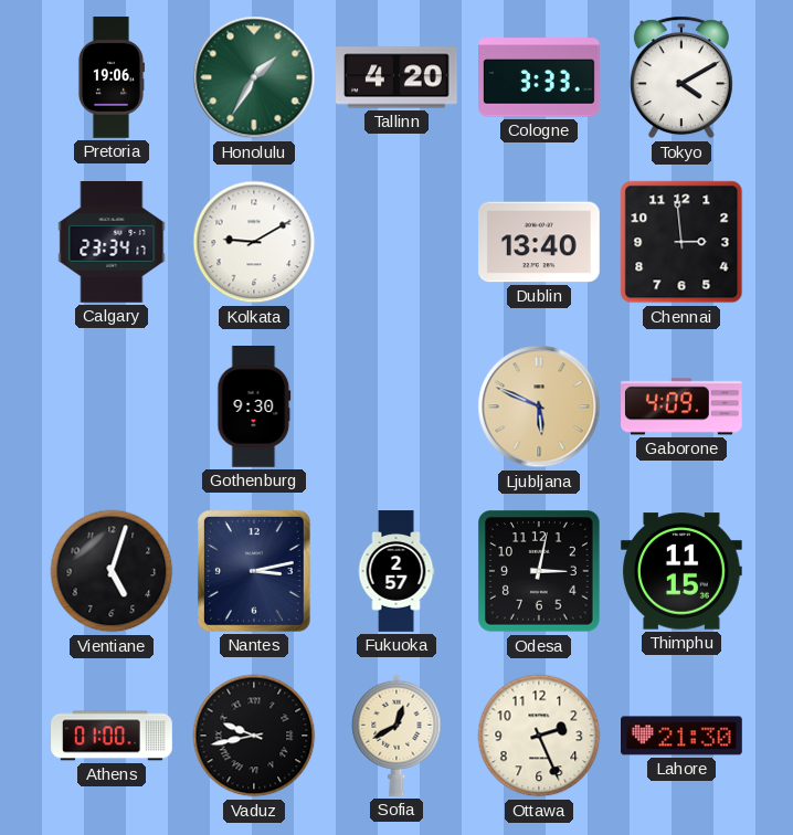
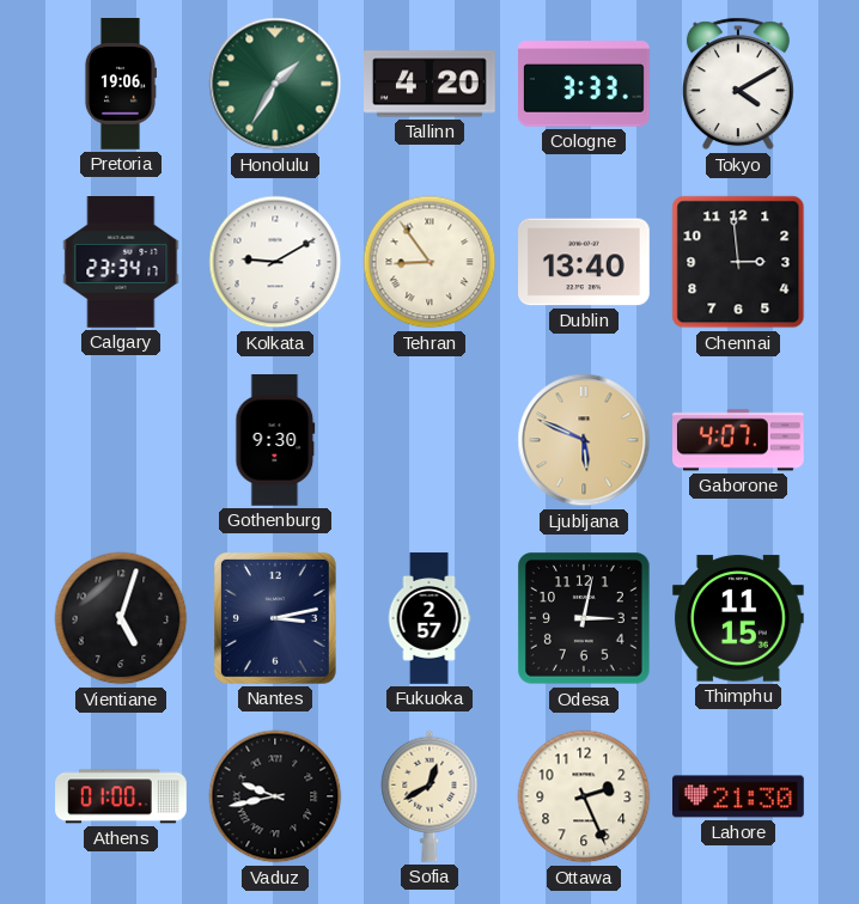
Tehran: none -> 8:54
Gaborone: 4:09 -> 4:07
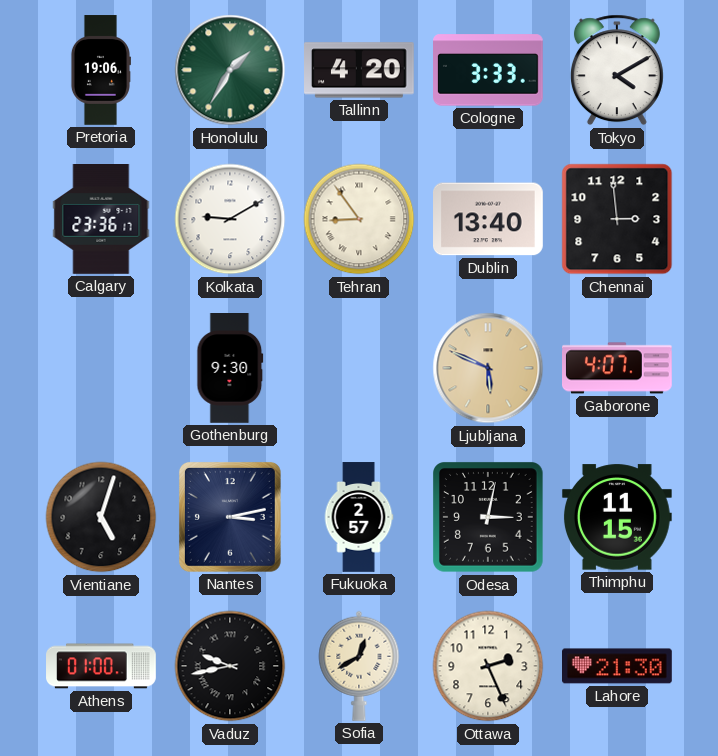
Calgary: 23:34 -> 23:36
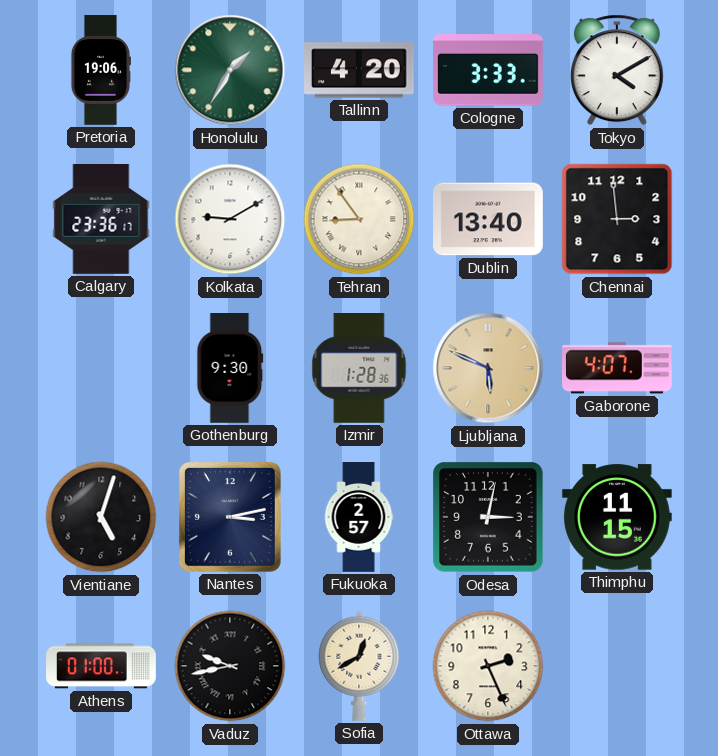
Izmir: none -> 1:28
Lahore: 21:30 -> none
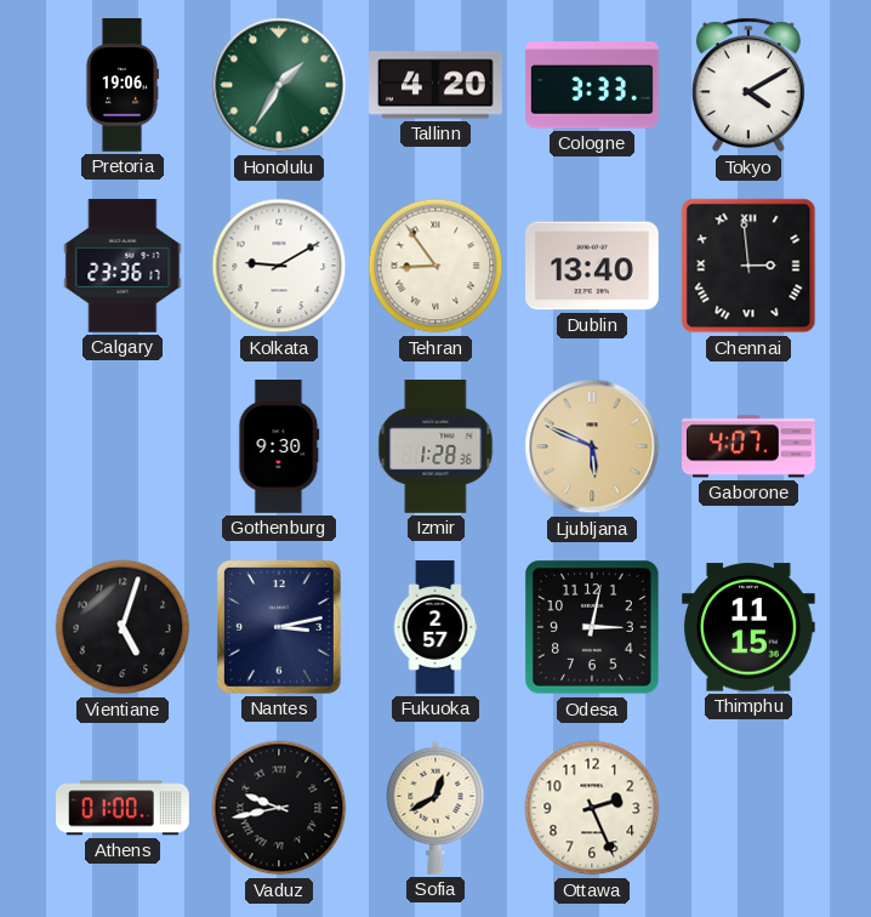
Chennai numerals: Arabic -> Roman
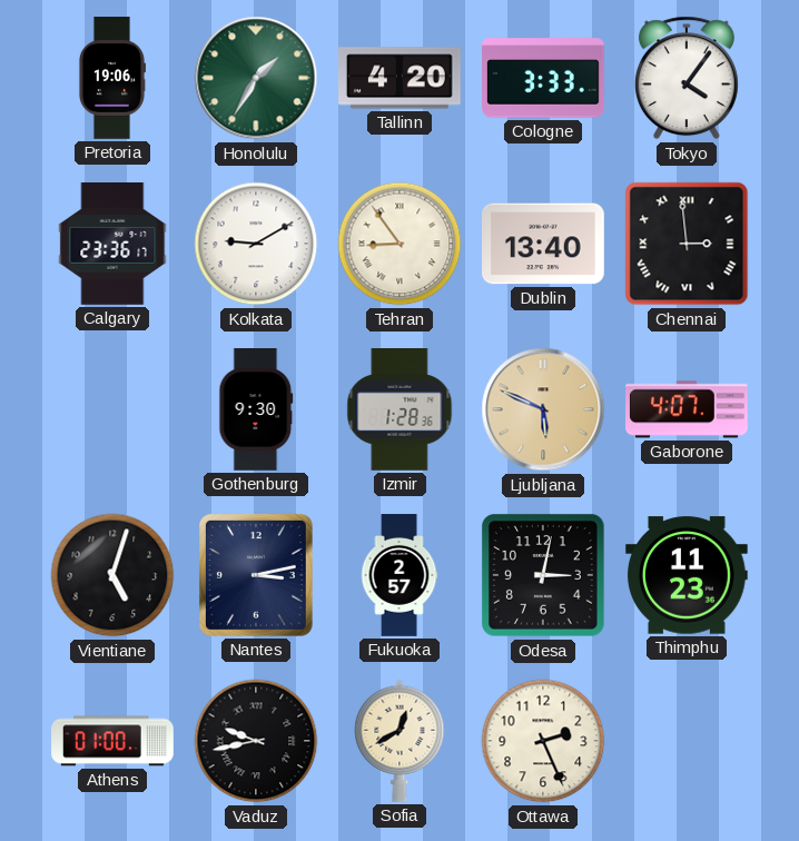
Tokyo: 4:10 -> 4:06
Thimphu: 11:15 -> 11:23
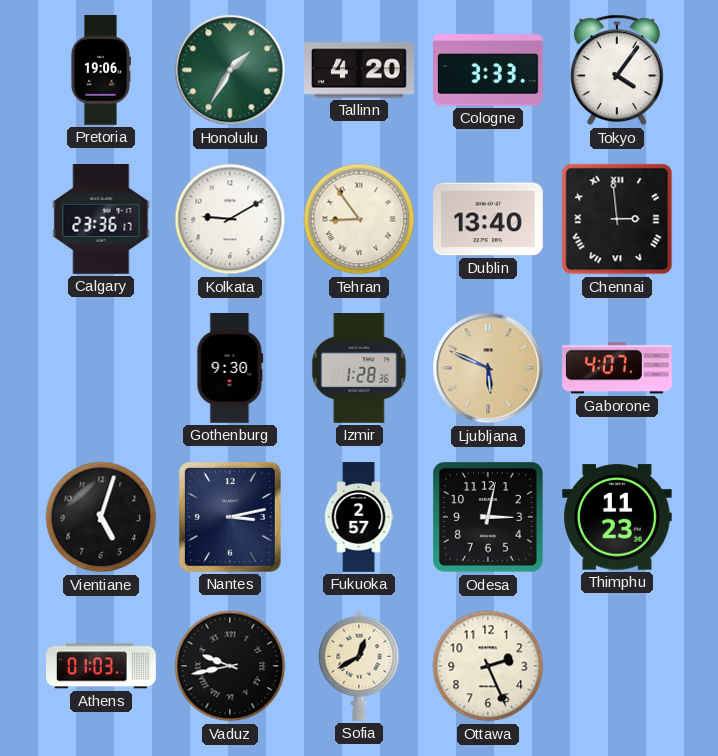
Athens: 01:00 -> 01:03
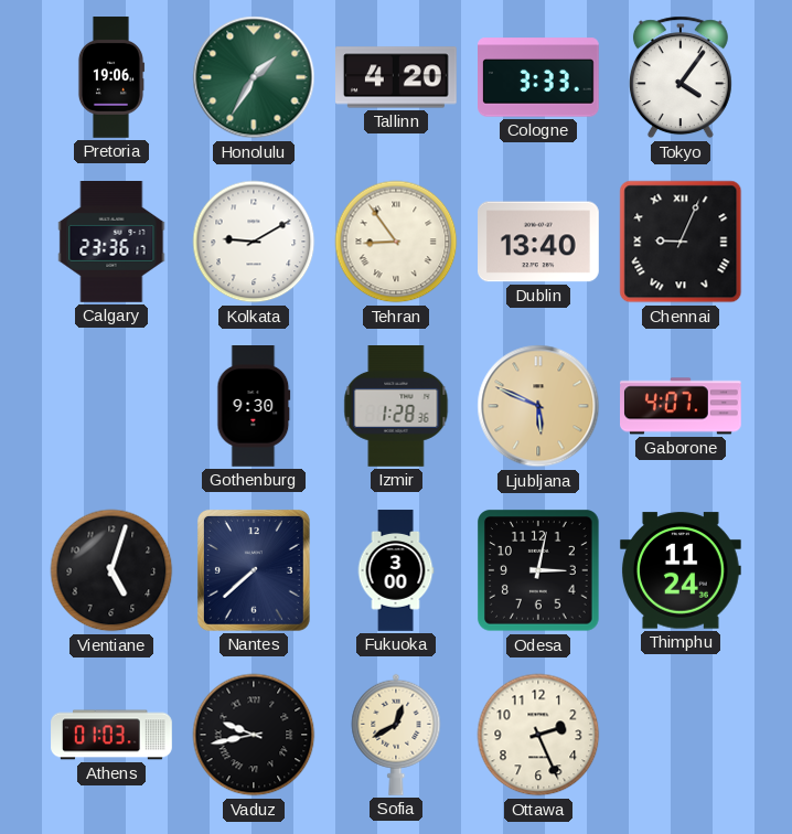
Chennai: 2:59 -> 9:04
Nantes: 3:13 -> 7:38
Fukuoka: 2:57 -> 3:00
Thimphu: 11:23 -> 11:24
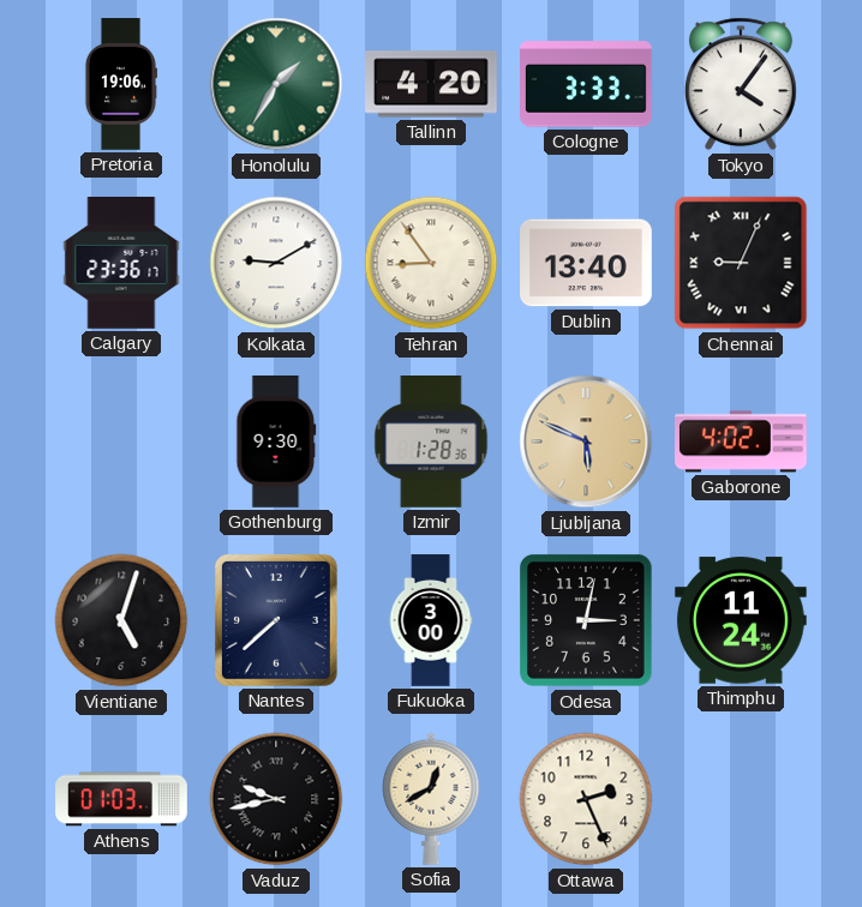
Gaborone: 4:07 -> 4:02
